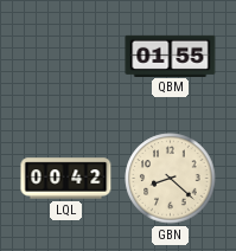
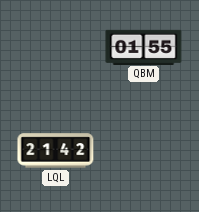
LQL: 00:42 -> 21:42
GBN: 8:22 -> none
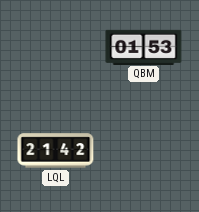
QBM: 01:55 -> 01:53
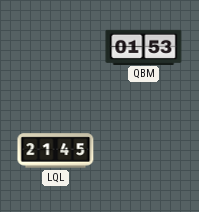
LQL: 21:42 -> 21:45
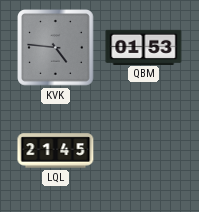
KVK: none -> 4:46
